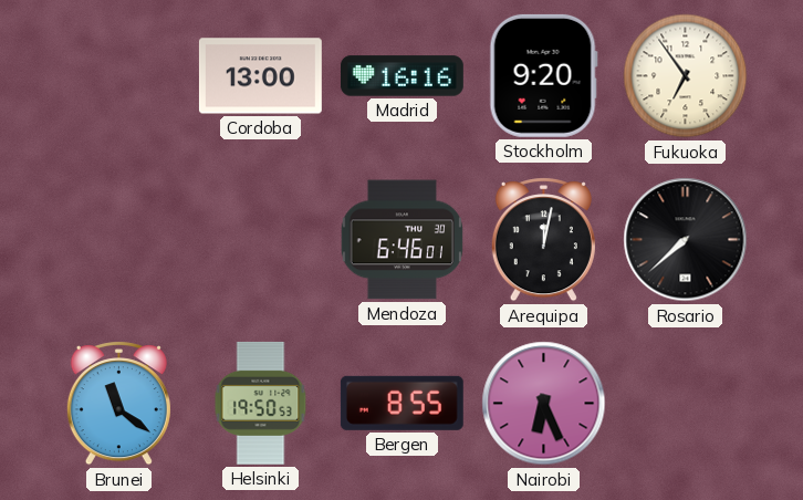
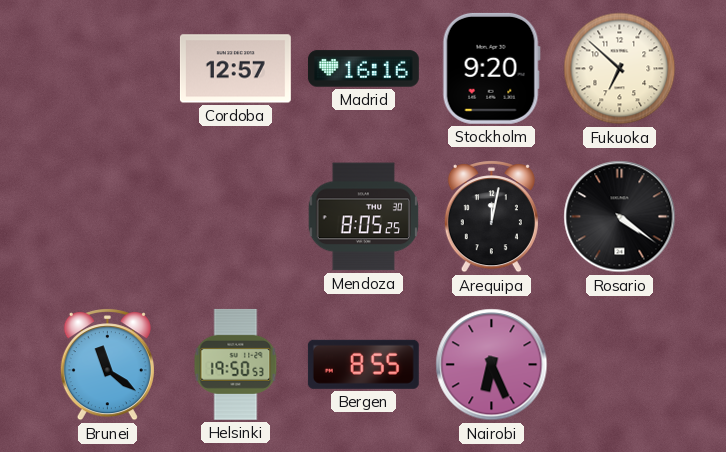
Cordoba: 13:00 -> 12:57
Fukuoka: 6:54 -> 6:52
Mendoza: 6:46 -> 8:05
Rosario: 7:38 -> 4:21
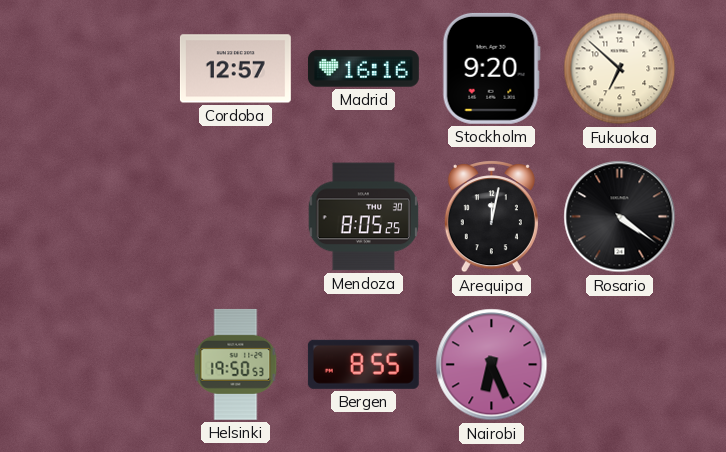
Brunei: 11:21 -> none
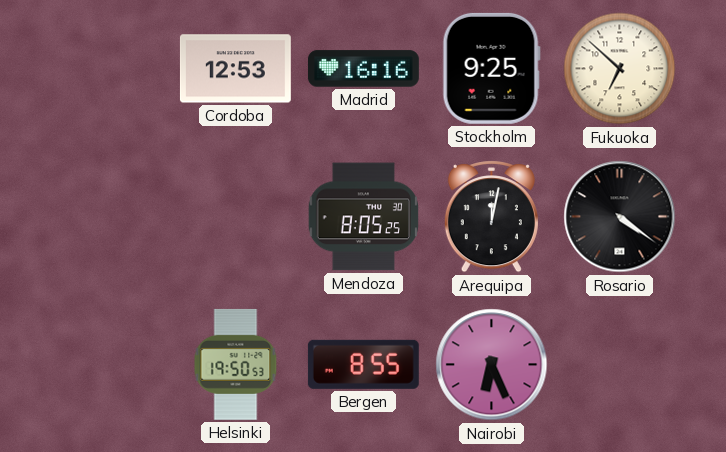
Cordoba: 12:57 -> 12:53
Stockholm: 9:20 -> 9:25
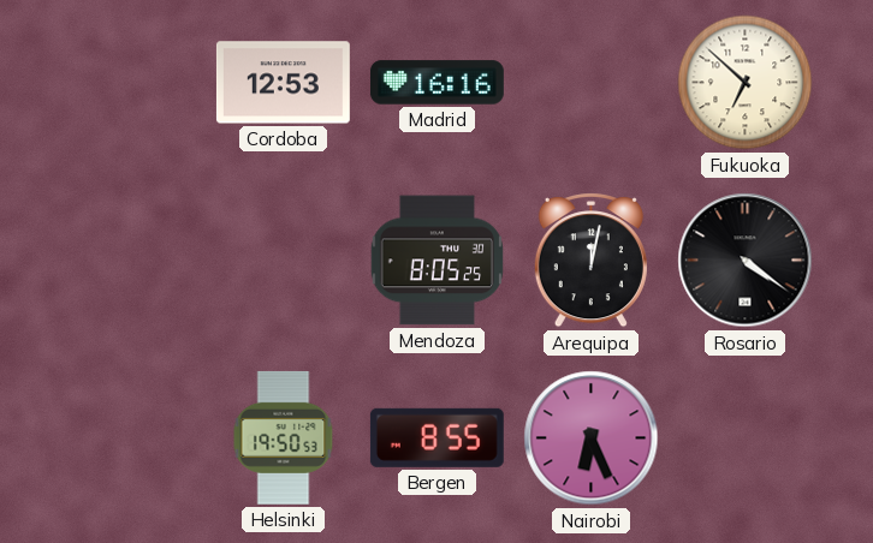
Stockholm: 9:25 -> none
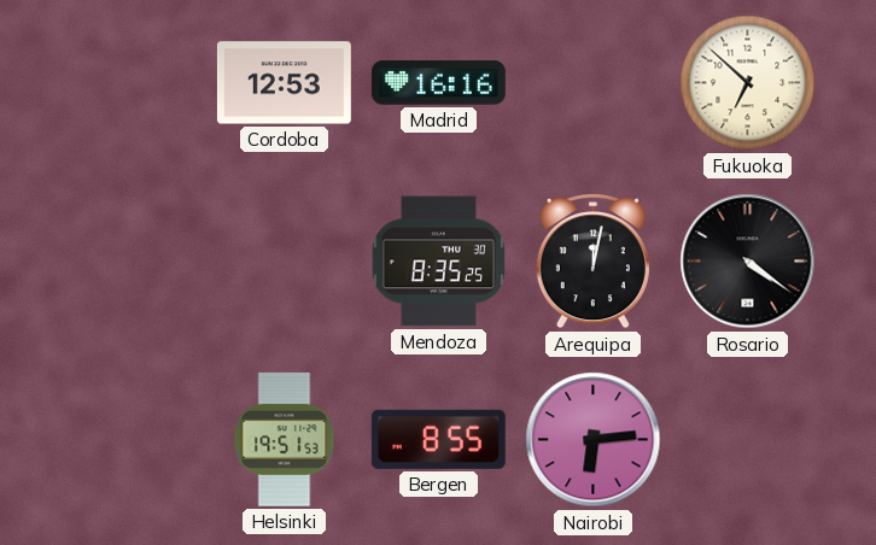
Mendoza: 8:05 -> 8:35
Helsinki: 19:50 -> 19:51
Nairobi: 6:26 -> 6:14
